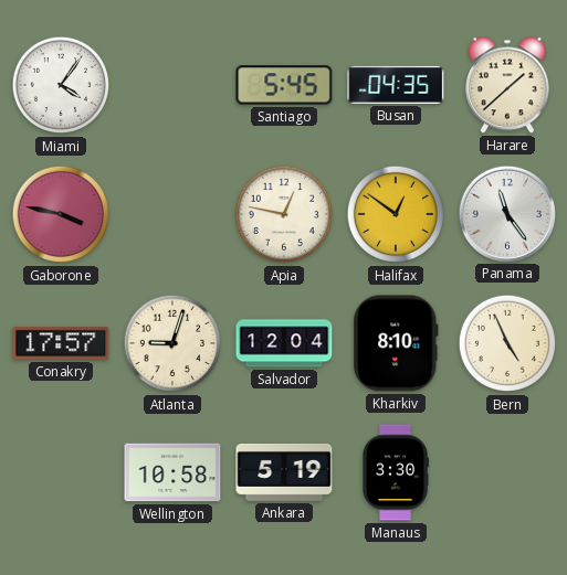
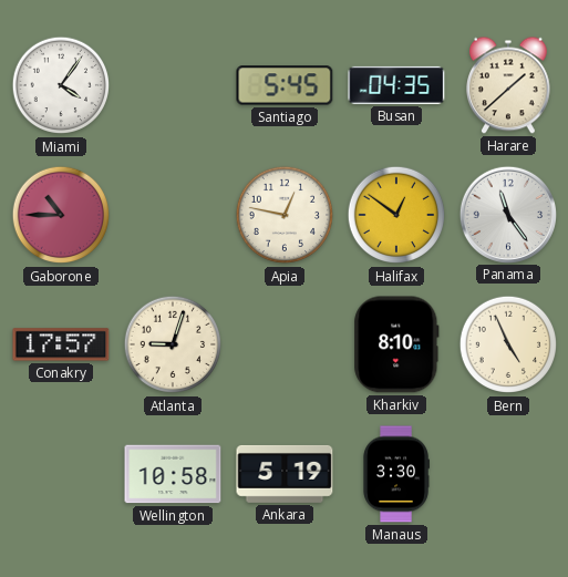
Gaborone: 3:47 -> 10:45
Salvador: 12:04 -> none
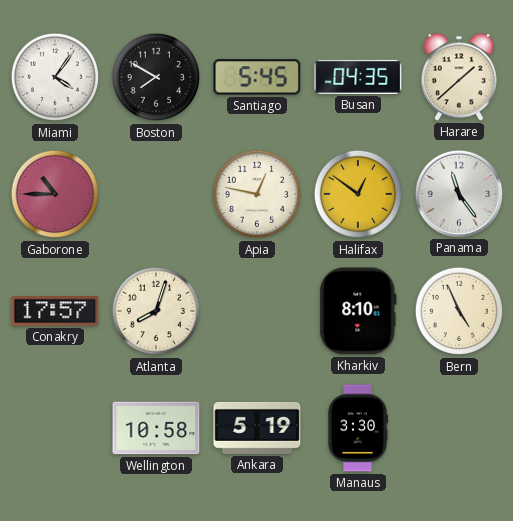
Boston: none -> 7:50
Atlanta: 9:03 -> 8:03
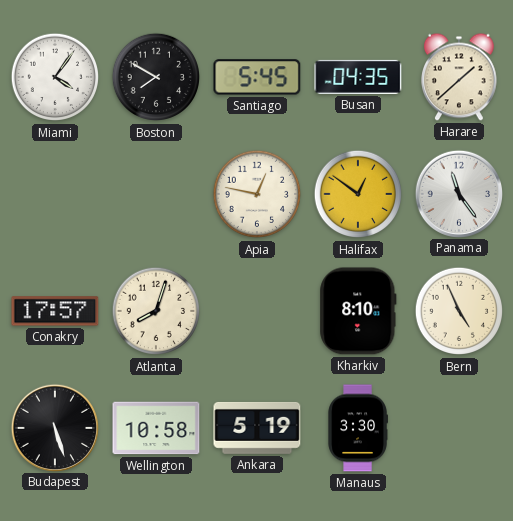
Gaborone: 10:45 -> none
Budapest: none -> 5:27
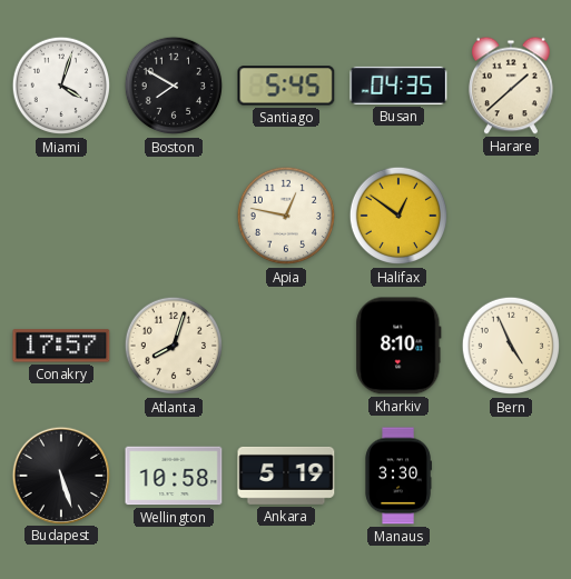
Miami: 4:06 -> 4:03
Panama: 11:24 -> none
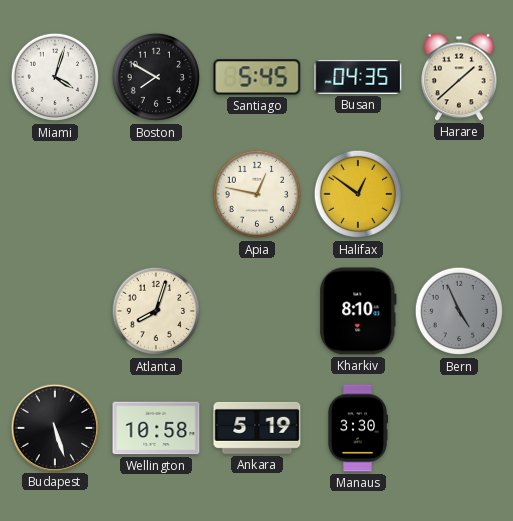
Conakry: 17:57 -> none
Bern dial: cream -> grey
